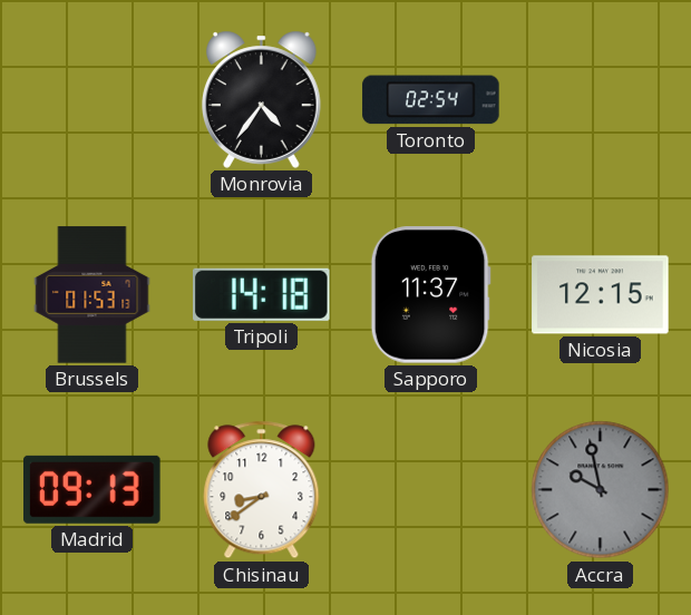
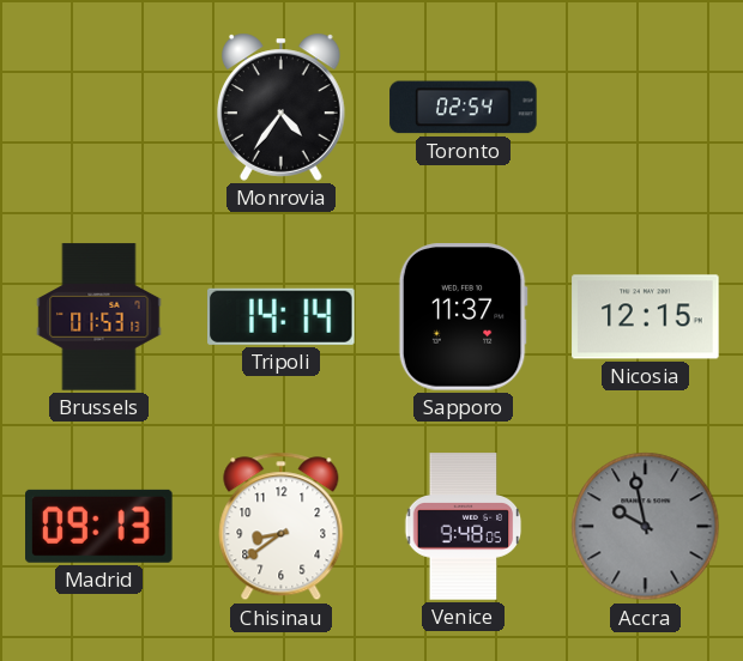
Tripoli: 14:18 -> 14:14
Venice: none -> 9:48
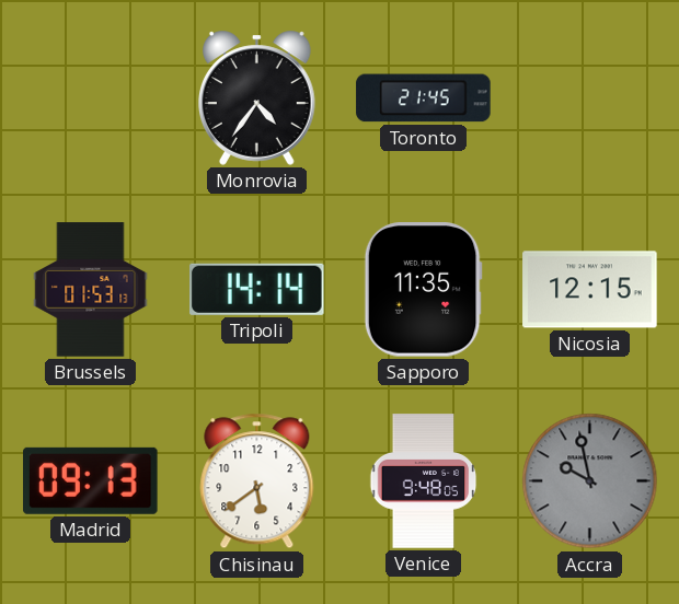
Toronto: 02:54 -> 21:45
Sapporo: 11:37 -> 11:35
Chisinau: 8:39 -> 5:39
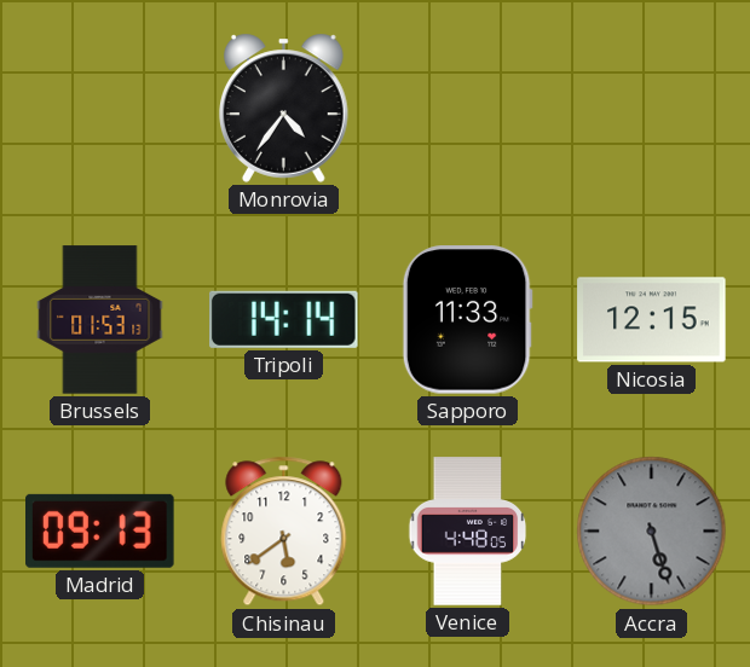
Toronto: 21:45 -> none
Sapporo: 11:35 -> 11:33
Venice: 9:48 -> 4:48
Accra: 9:58 -> 5:27
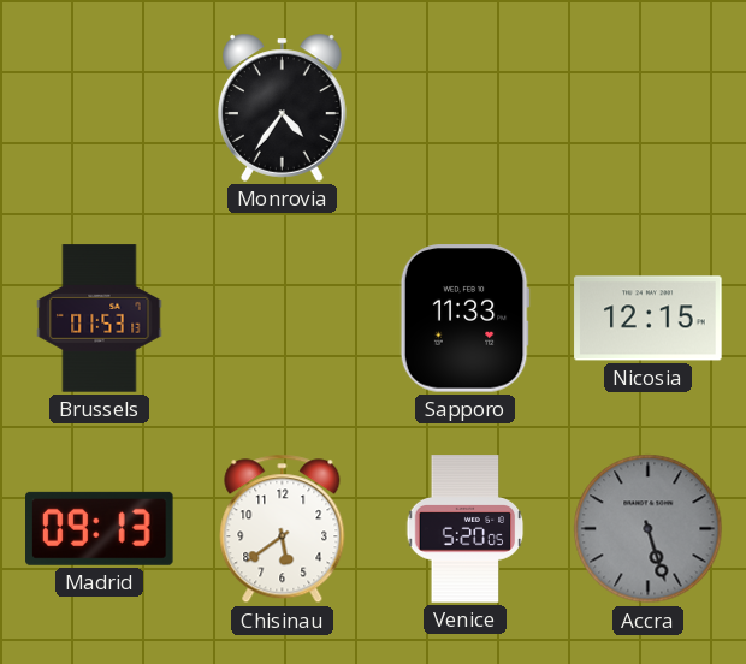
Tripoli: 14:14 -> none
Venice: 4:48 -> 5:20
